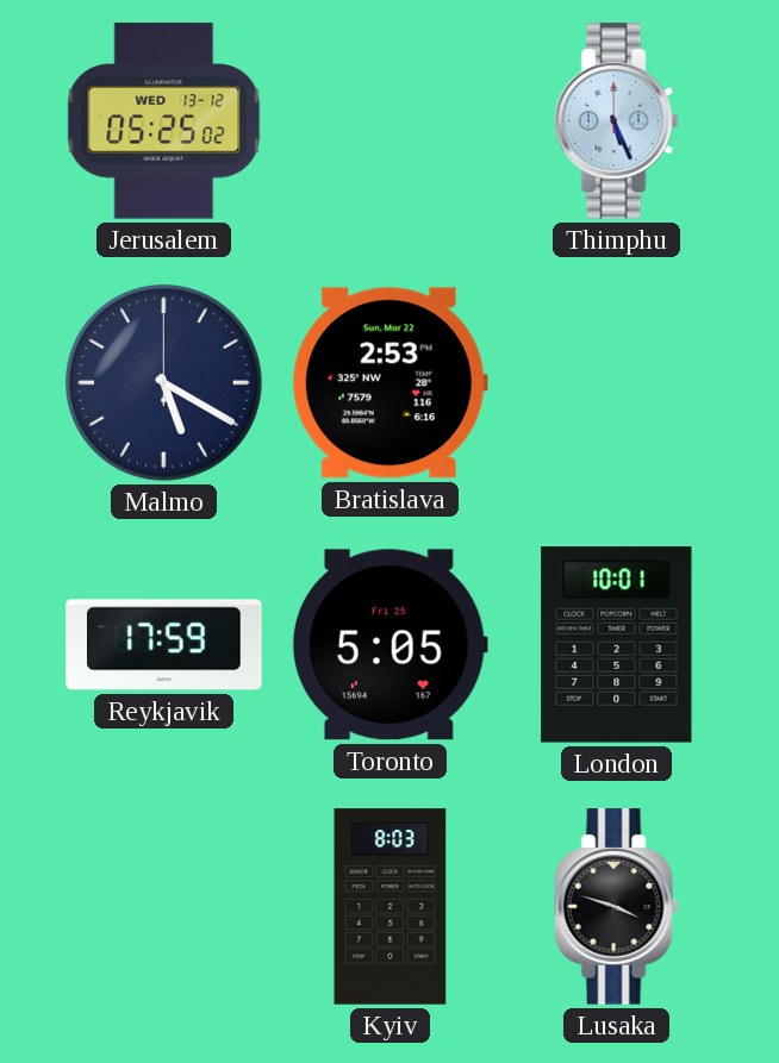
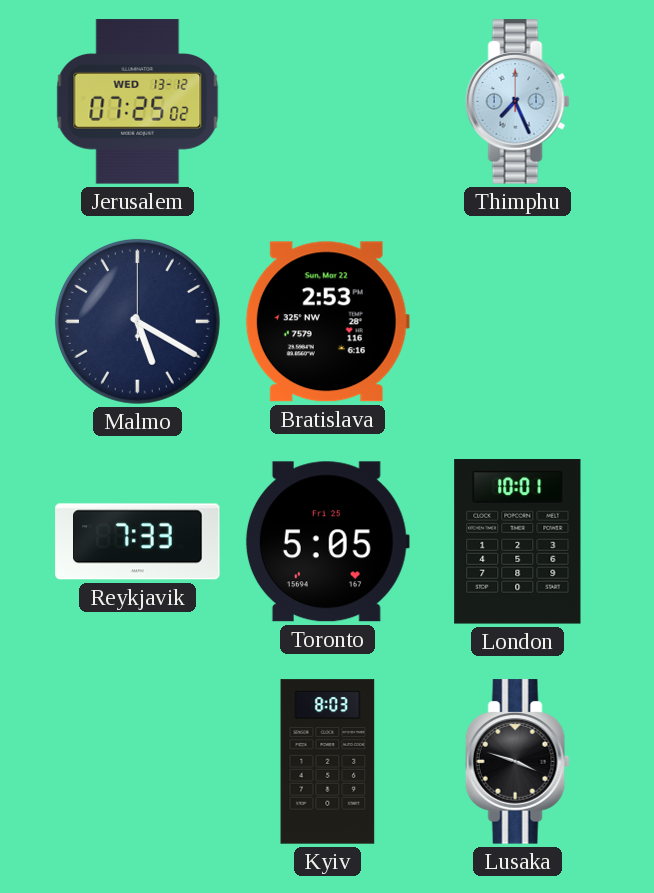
Jerusalem: 05:25 -> 07:25
Thimphu: 5:26 -> 7:26
Reykjavik: 17:59 -> 7:33
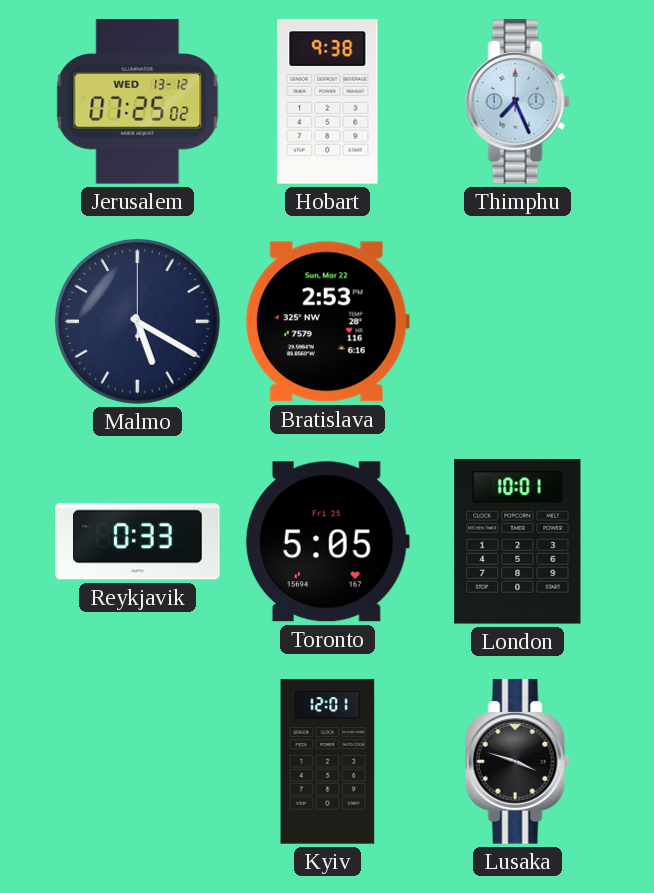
Hobart: none -> 9:38
Reykjavik: 7:33 -> 0:33
Kyiv: 8:03 -> 12:01
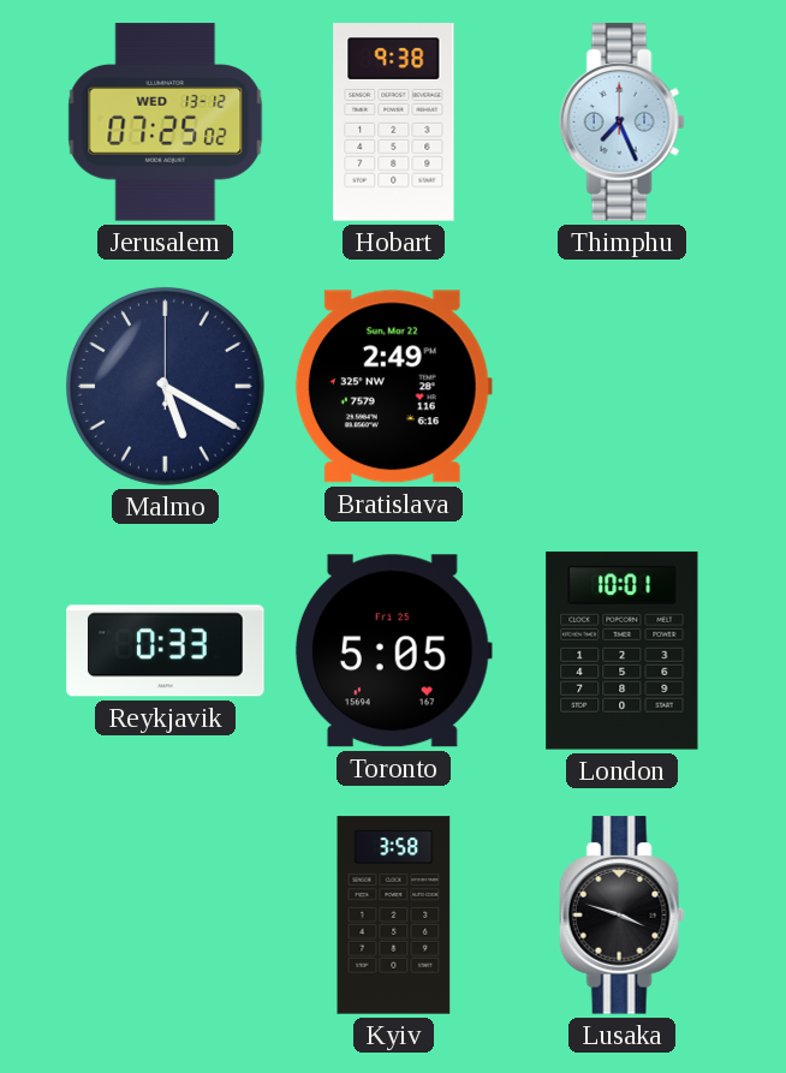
Bratislava: 2:53 -> 2:49
Kyiv: 12:01 -> 3:58
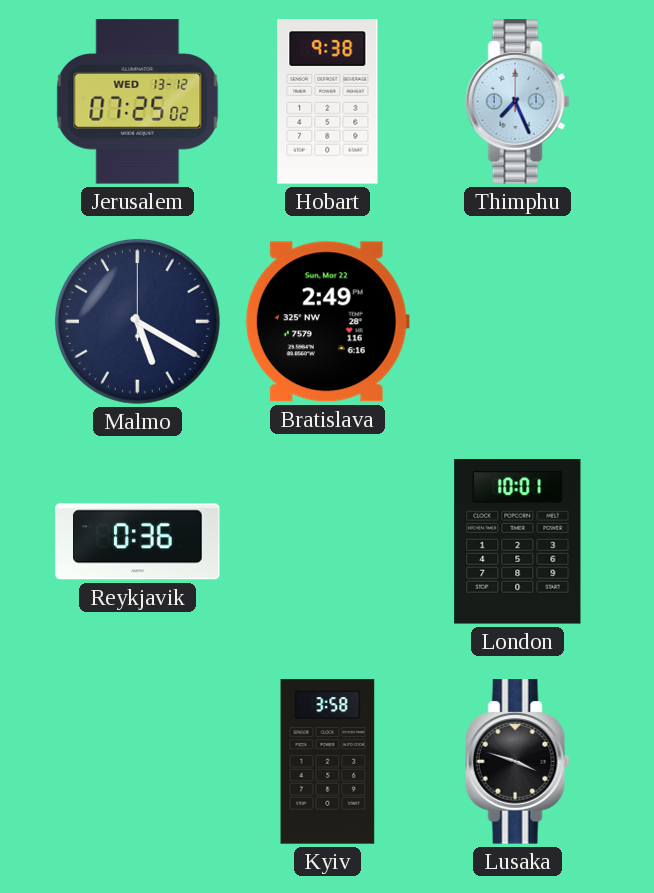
Reykjavik: 0:33 -> 0:36
Toronto: 5:05 -> none
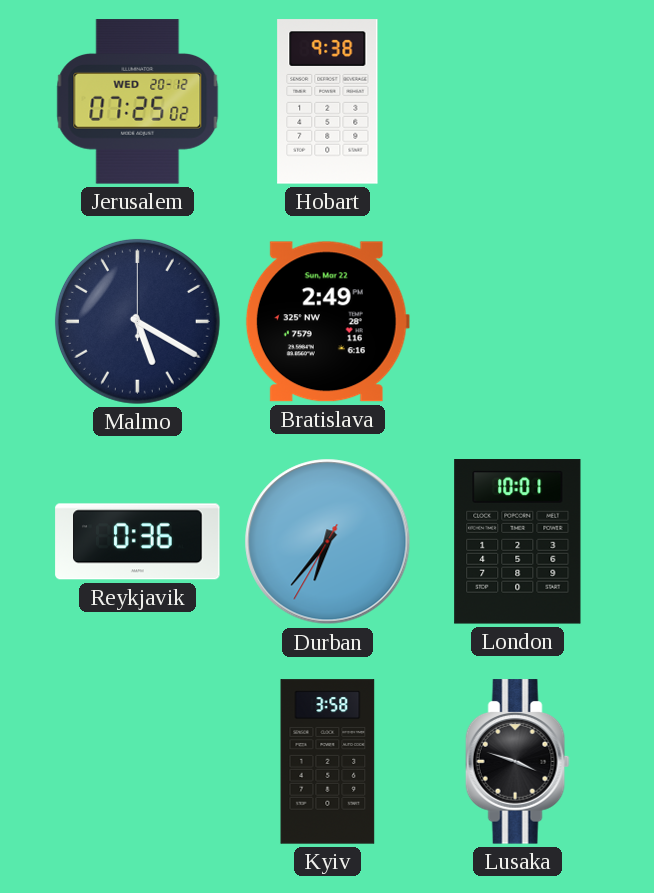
Jerusalem date: WED 13-12 -> WED 20-12
Thimphu: 7:26 -> none
Durban: none -> 6:36
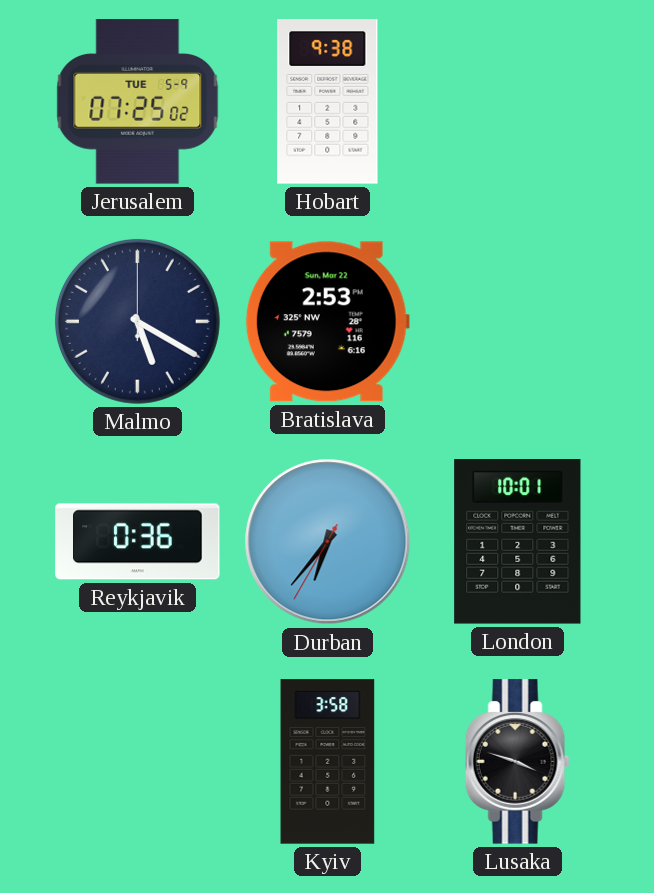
Jerusalem date: WED 20-12 -> TUE 5-9
Bratislava: 2:49 -> 2:53
